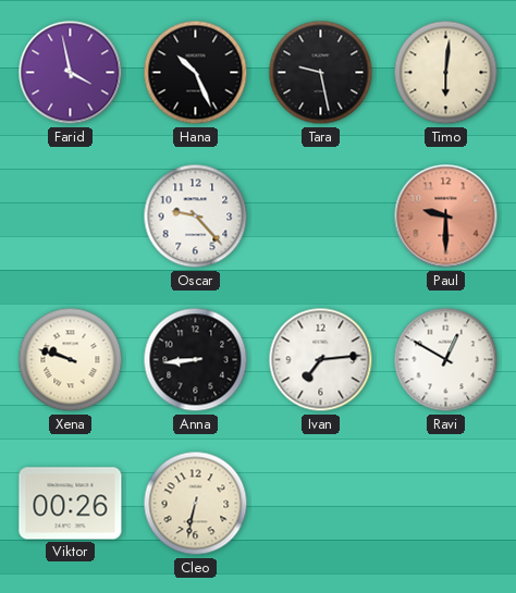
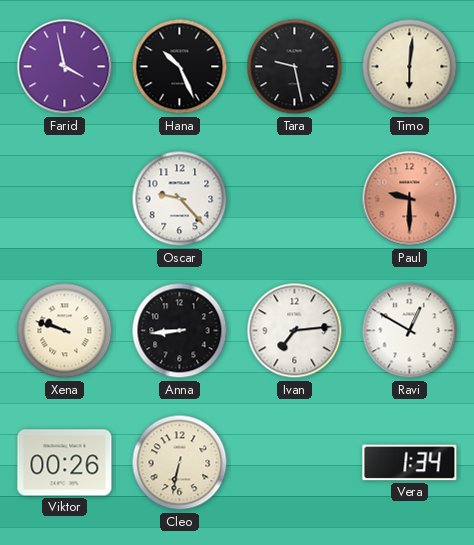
Vera: none -> 1:34
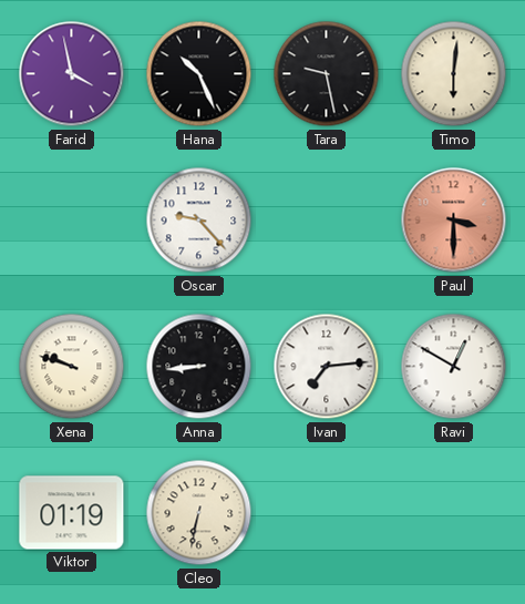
Paul: 9:30 -> 3:30
Viktor: 00:26 -> 01:19
Vera: 1:34 -> none
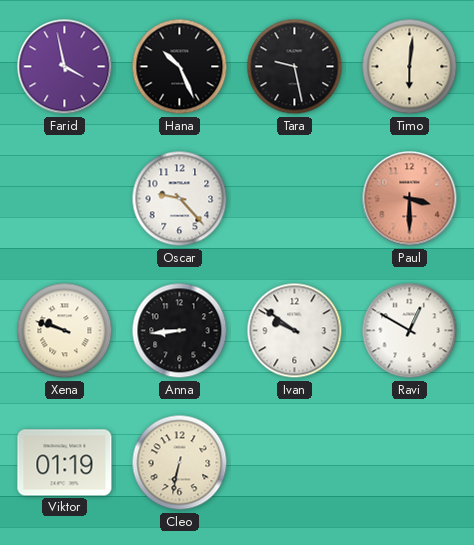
Ivan: 7:14 -> 9:51
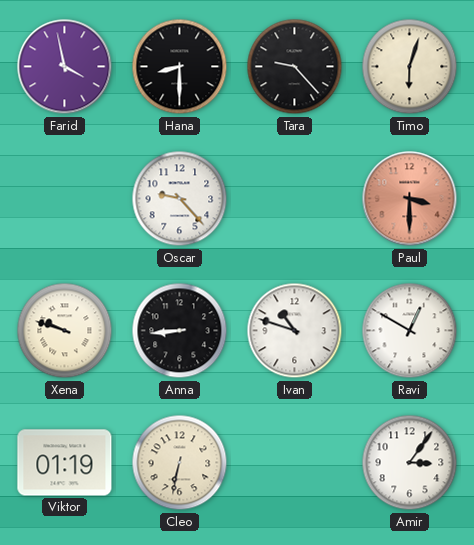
Hana: 10:26 -> 8:30
Tara: 9:28 -> 9:23
Timo: 6:01 -> 6:03
Ivan: 9:51 -> 10:48
Amir: none -> 3:06
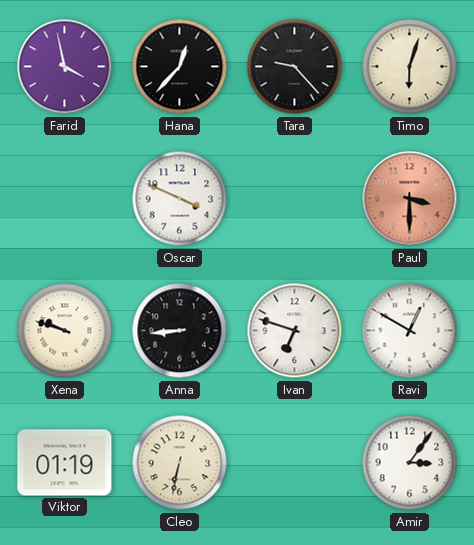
Hana: 8:30 -> 12:37
Oscar: 9:23 -> 3:49
Ivan: 10:48 -> 6:48
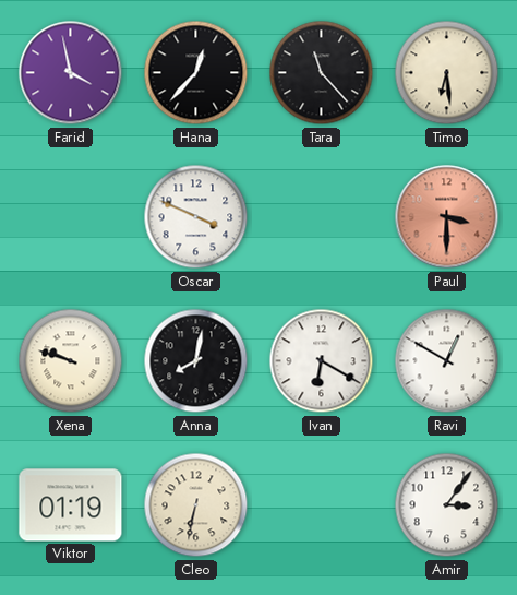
Tara: 9:23 -> 11:23
Timo: 6:03 -> 6:29
Anna: 8:44 -> 8:02
Ivan: 6:48 -> 6:20
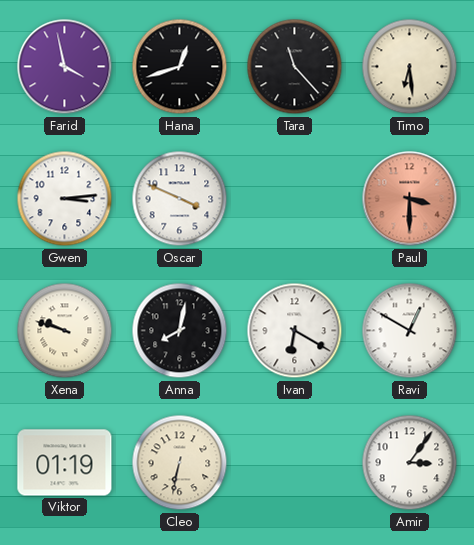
Hana: 12:37 -> 12:42
Gwen: none -> 3:14
